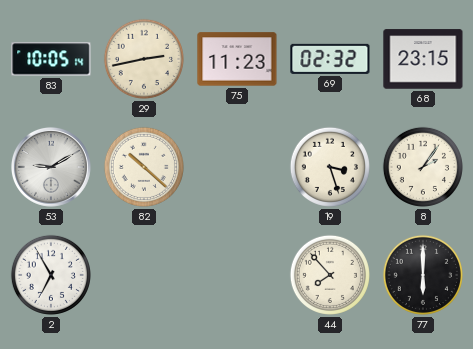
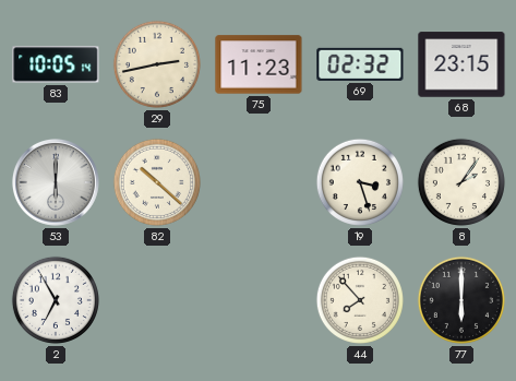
53: 9:10 -> 6:00
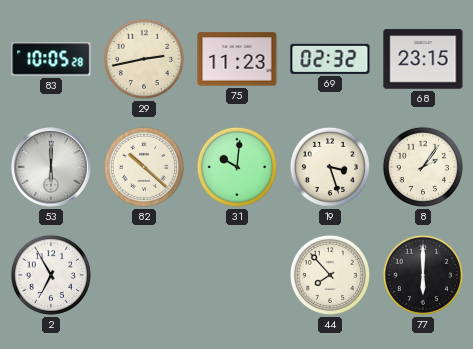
83: 10:05:14 -> 10:05:28
31: none -> 10:01
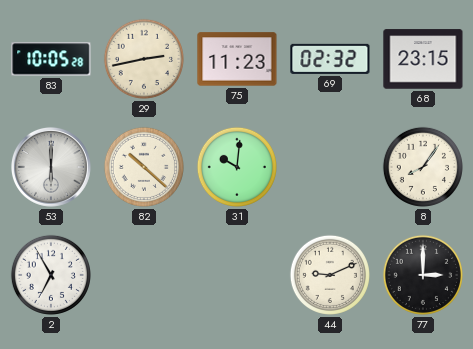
19: 3:27 -> none
8: 2:06 -> 8:06
44: 7:53 -> 9:11
77: 6:00 -> 3:00
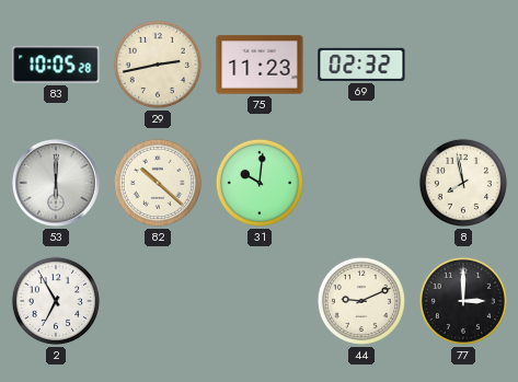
68: 23:15 -> none
8: 8:06 -> 7:58
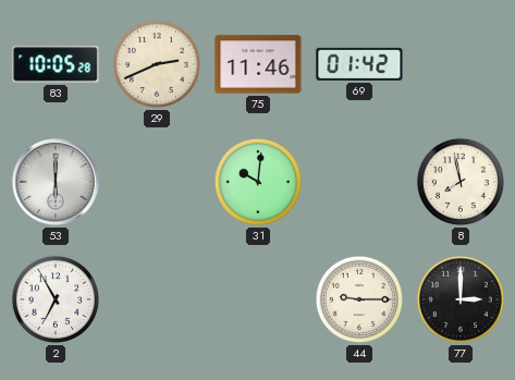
29: 2:43 -> 2:41
75: 11:23 -> 11:46
69: 02:32 -> 01:42
82: 10:22 -> none
44: 9:11 -> 9:15
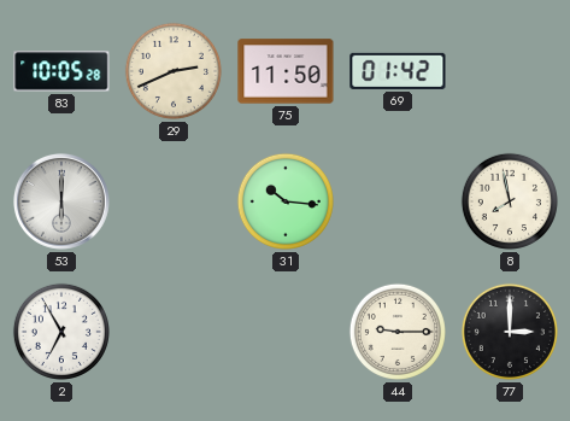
75: 11:46 -> 11:50
31: 10:01 -> 10:16
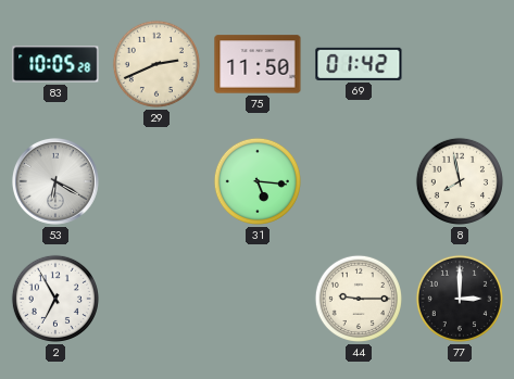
53: 6:00 -> 6:20
31: 10:16 -> 5:16
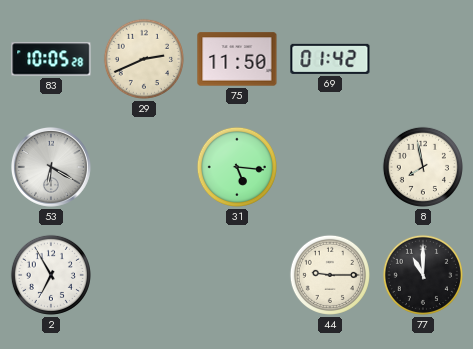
77: 3:00 -> 11:00
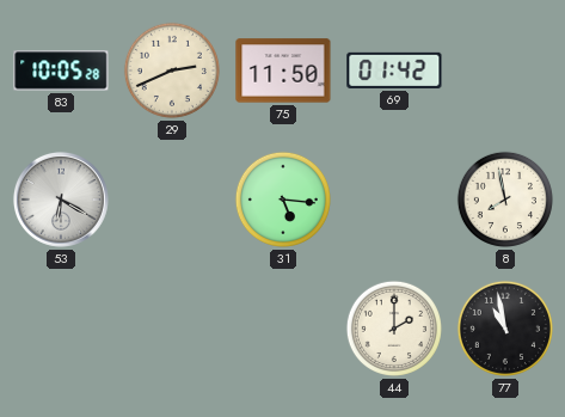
2: 6:55 -> none
44: 9:15 -> 2:00
77: 11:00 -> 10:58
